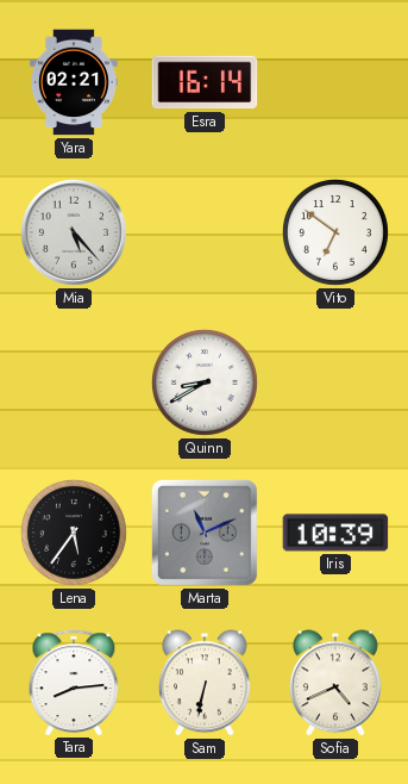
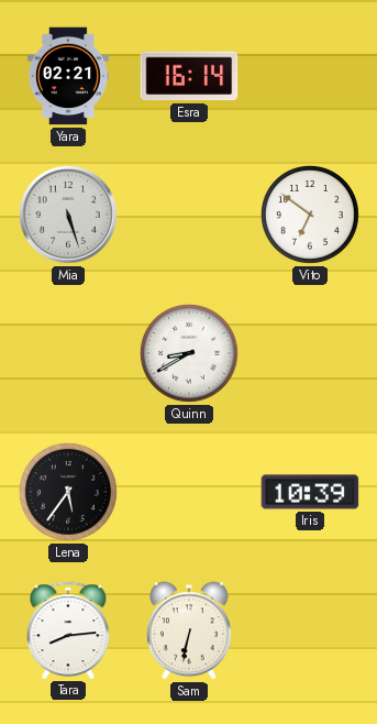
Mia: 5:23 -> 5:27
Marta: 11:11 -> none
Sofia: 4:41 -> none
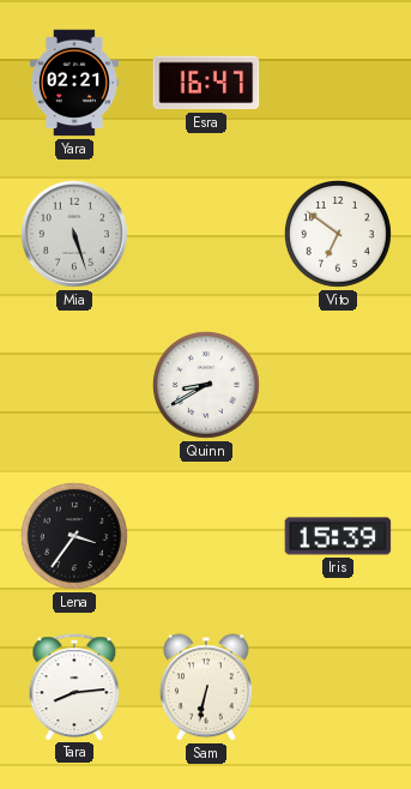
Esra: 16:14 -> 16:47
Lena: 5:36 -> 3:36
Iris: 10:39 -> 15:39
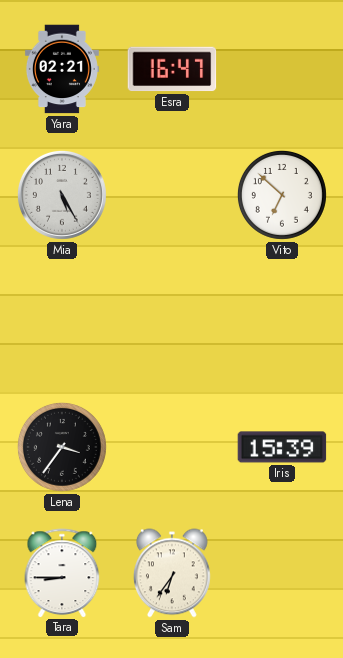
Mia: 5:27 -> 5:25
Vito: 6:51 -> 6:52
Quinn: 8:40 -> none
Tara: 8:14 -> 8:45
Sam: 6:32 -> 6:36
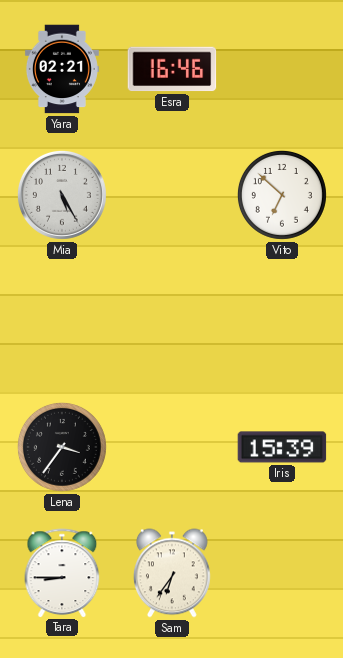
Esra: 16:47 -> 16:46
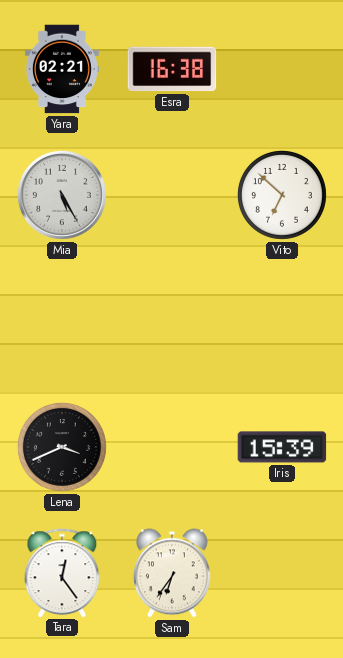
Esra: 16:46 -> 16:38
Lena: 3:36 -> 3:41
Tara: 8:45 -> 12:24
